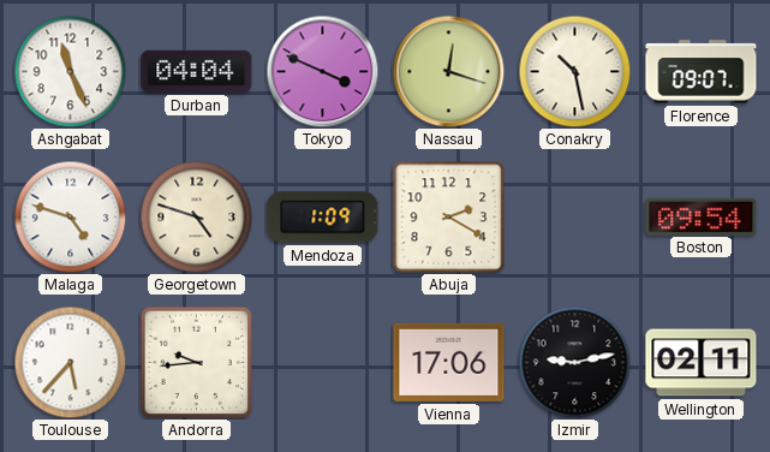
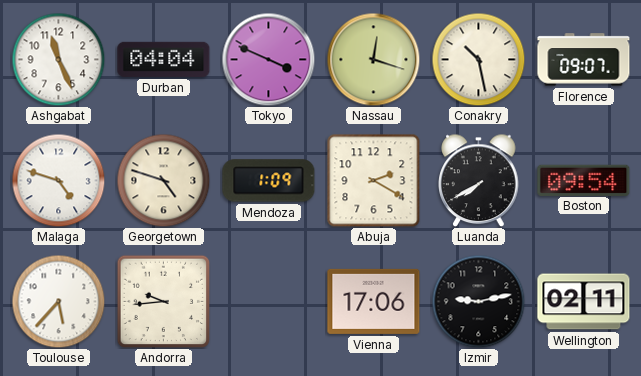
Luanda: none -> 7:40
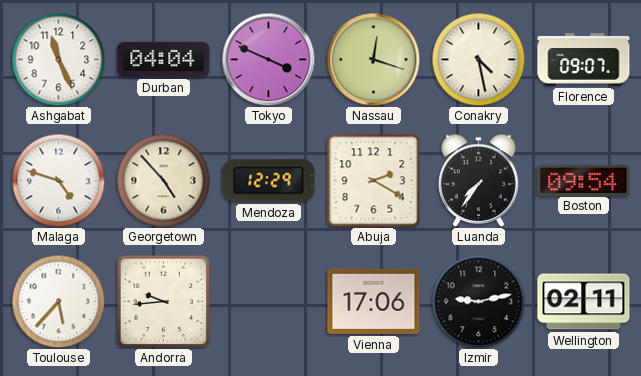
Conakry: 10:28 -> 4:28
Georgetown: 4:48 -> 4:53
Mendoza: 1:09 -> 12:29
Luanda: 7:40 -> 7:36
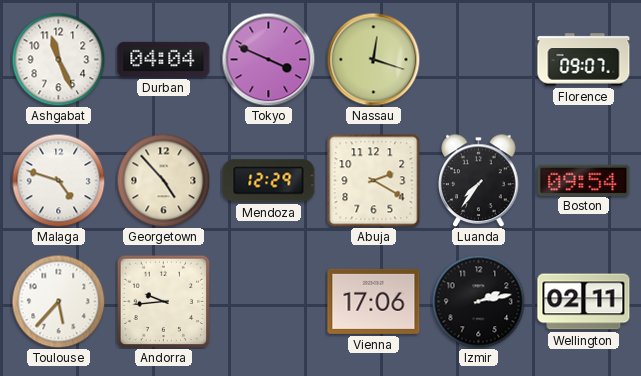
Conakry: 4:28 -> none
Izmir: 9:13 -> 2:13
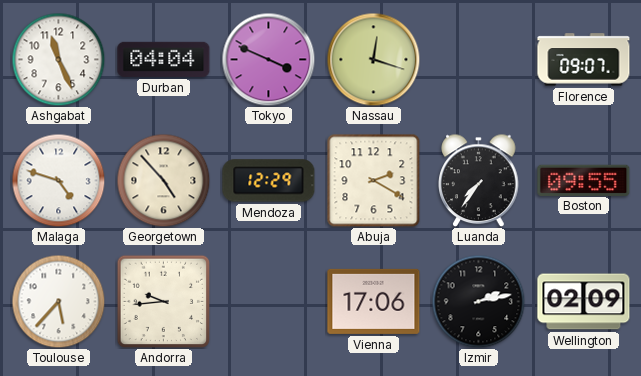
Boston: 09:54 -> 09:55
Wellington: 02:11 -> 02:09
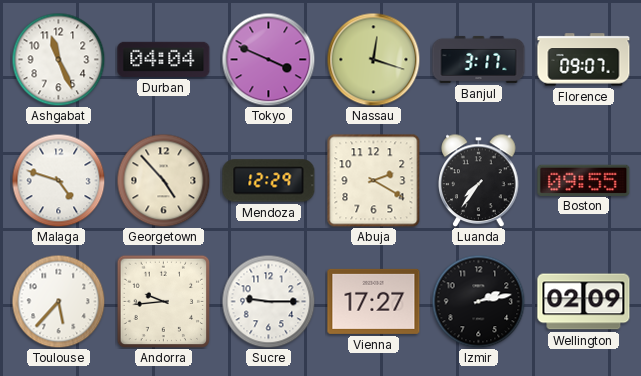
Banjul: none -> 3:17
Sucre: none -> 9:15
Vienna: 17:06 -> 17:27
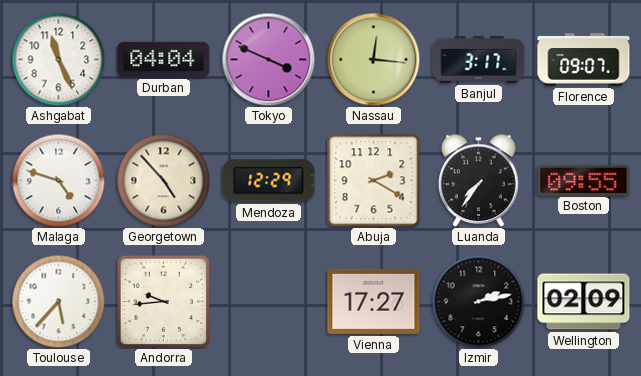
Nassau: 12:18 -> 12:16
Sucre: 9:15 -> none
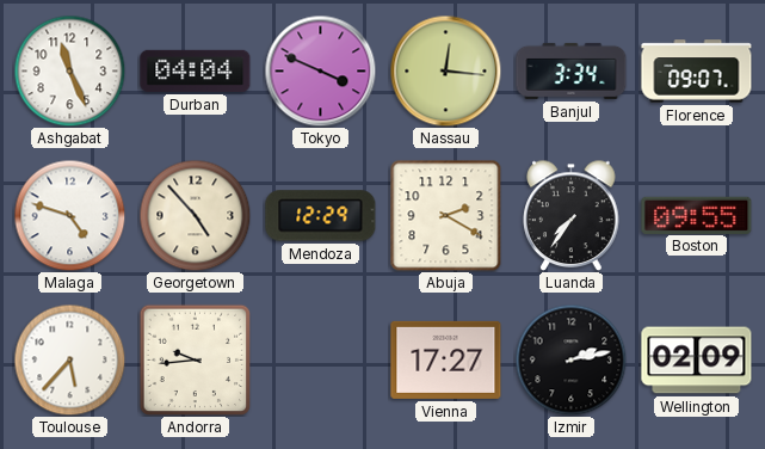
Banjul: 3:17 -> 3:34
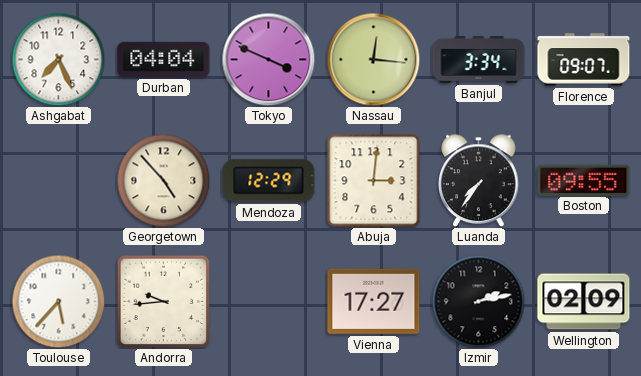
Ashgabat: 11:26 -> 7:26
Malaga: 4:48 -> none
Abuja: 2:20 -> 3:01
